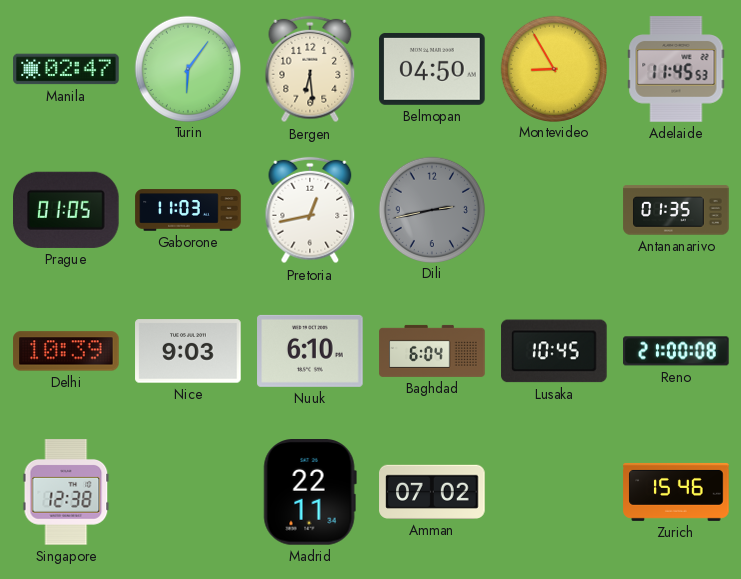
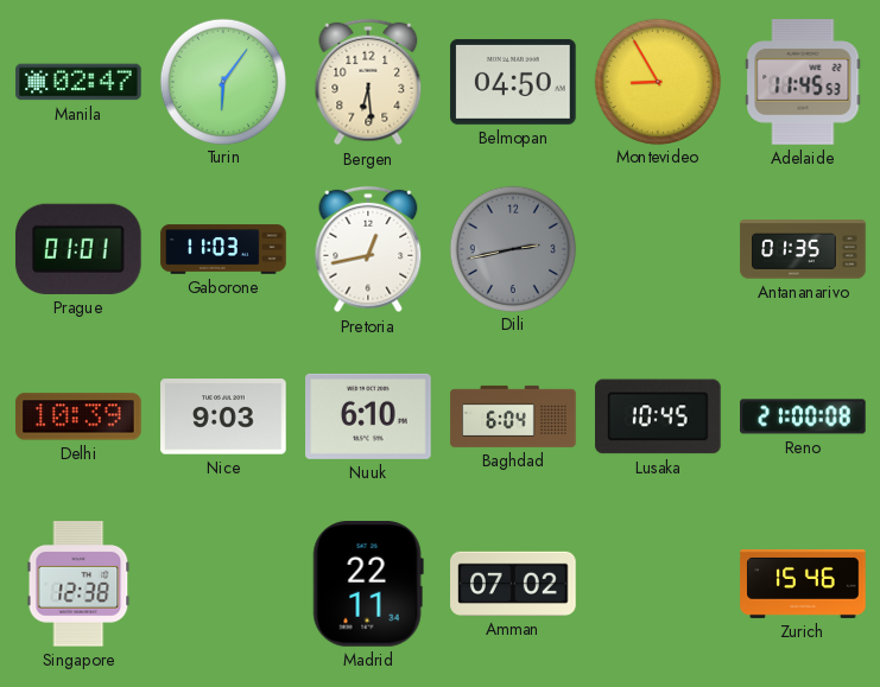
Prague: 01:05 -> 01:01
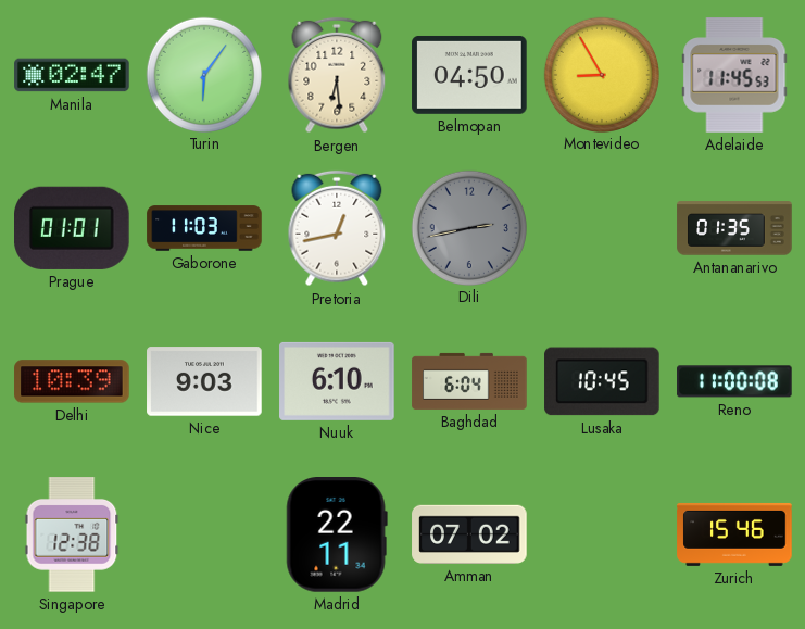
Reno: 21:00 -> 11:00
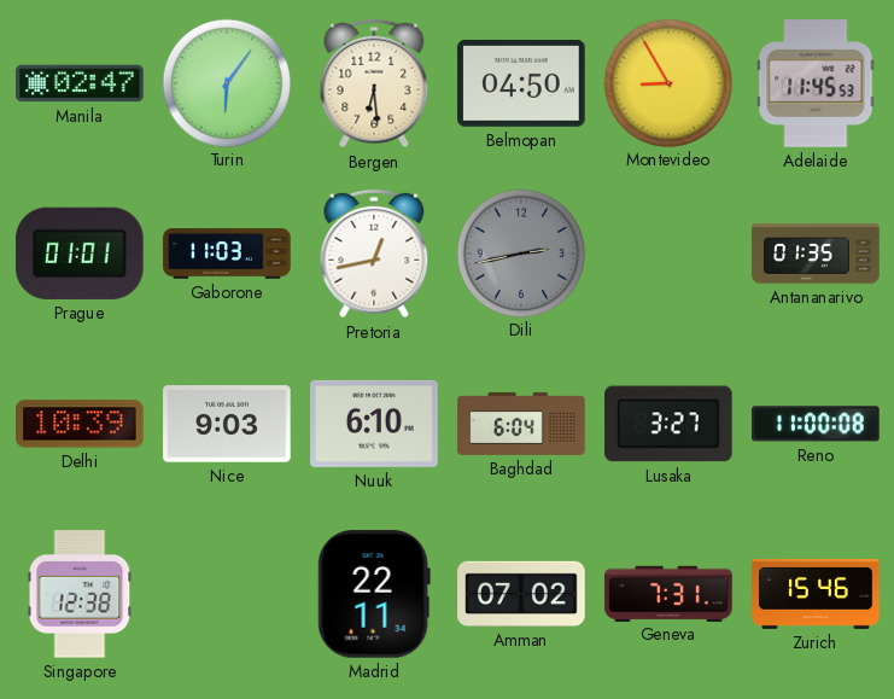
Lusaka: 10:45 -> 3:27
Geneva: none -> 7:31
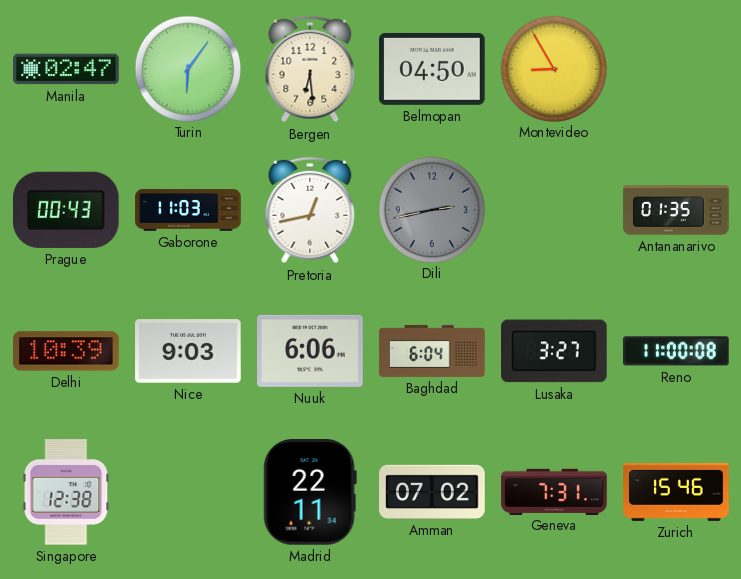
Adelaide: 11:45 -> none
Prague: 01:01 -> 00:43
Nuuk: 6:10 -> 6:06
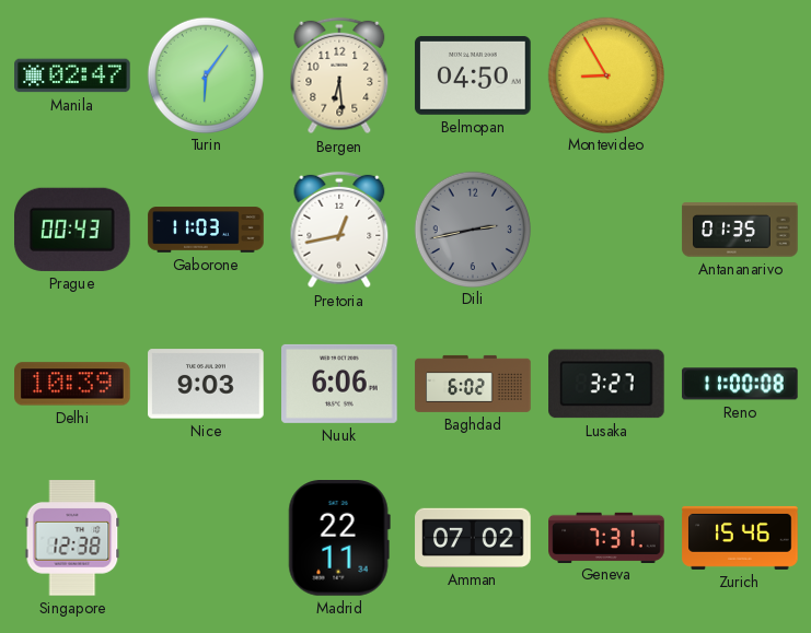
Baghdad: 6:04 -> 6:02
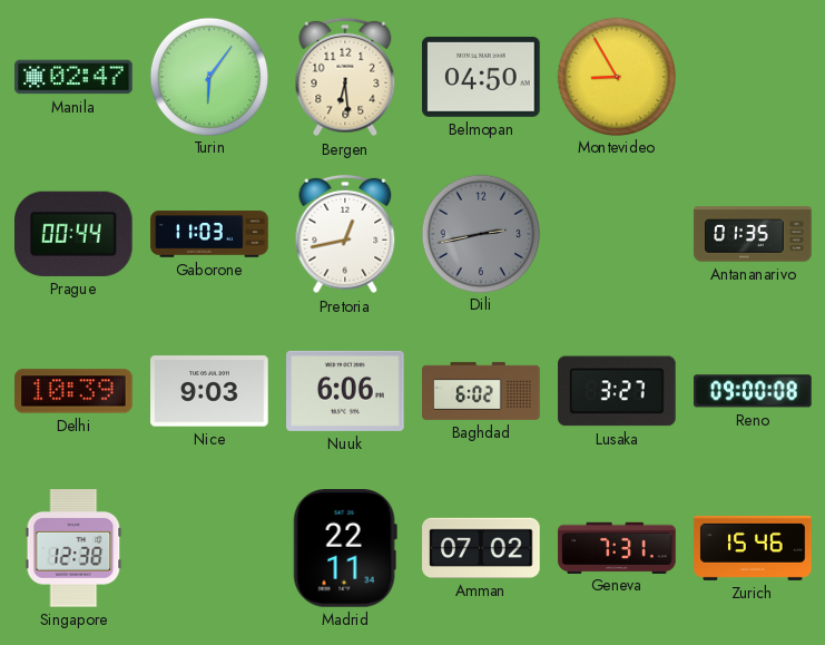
Prague: 00:43 -> 00:44
Reno: 11:00 -> 09:00
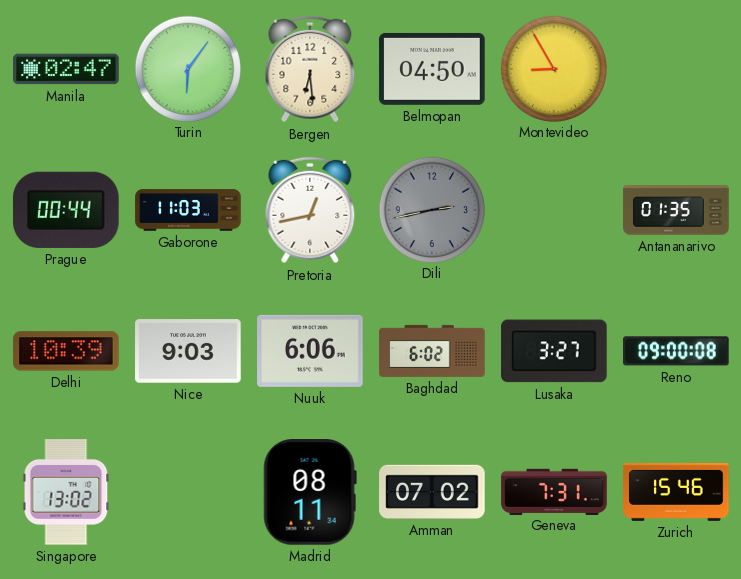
Singapore: 12:38 -> 13:02
Madrid: 22:11 -> 08:11
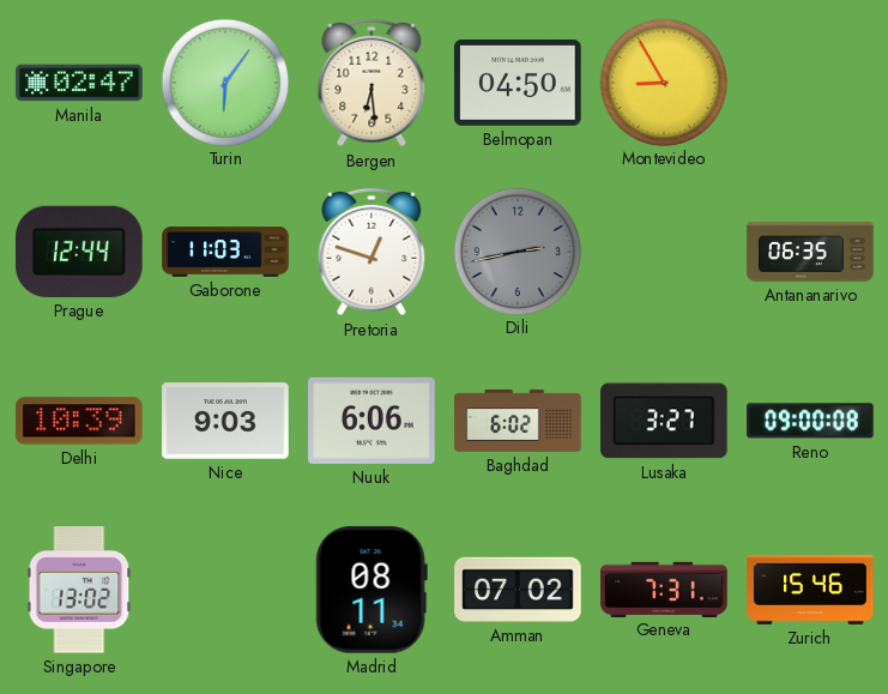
Prague: 00:44 -> 12:44
Pretoria: 12:43 -> 12:48
Antananarivo: 01:35 -> 06:35
